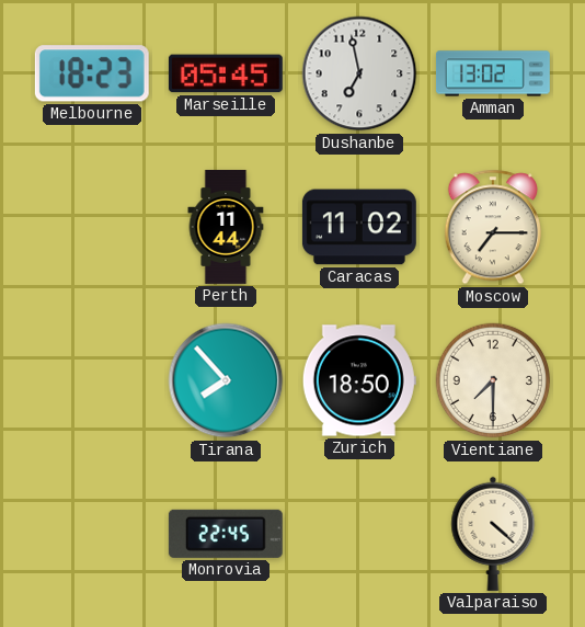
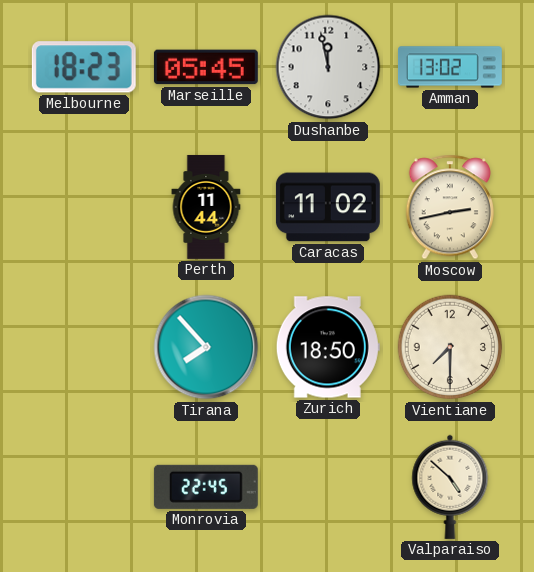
Dushanbe: 6:58 -> 11:58
Moscow: 7:15 -> 2:43
Valparaiso: 4:22 -> 4:52
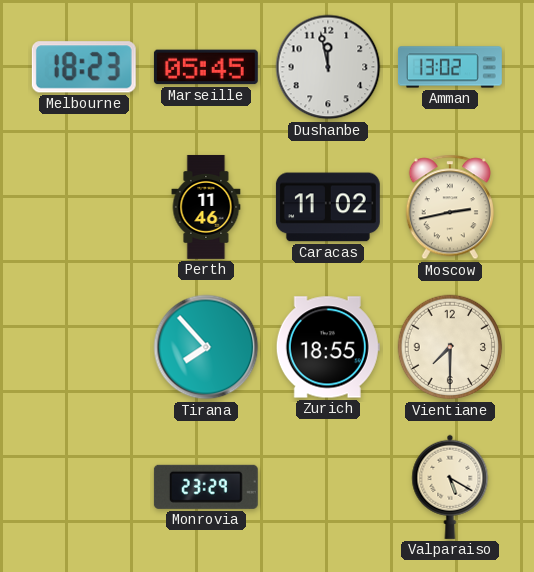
Perth: 11:44 -> 11:46
Zurich: 18:50 -> 18:55
Monrovia: 22:45 -> 23:29
Valparaiso: 4:52 -> 5:20
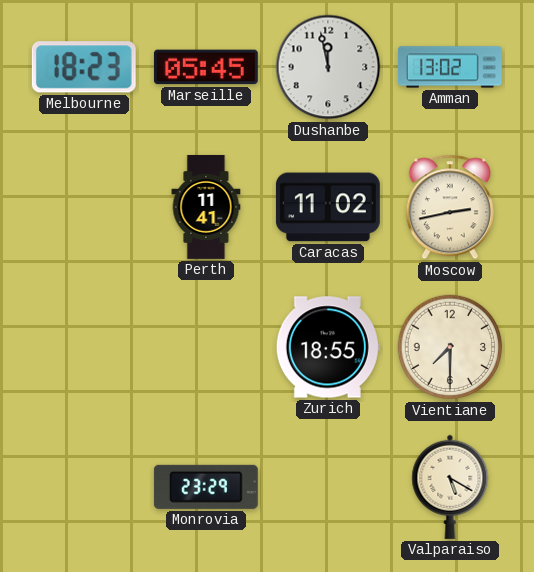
Perth: 11:46 -> 11:41
Tirana: 7:53 -> none
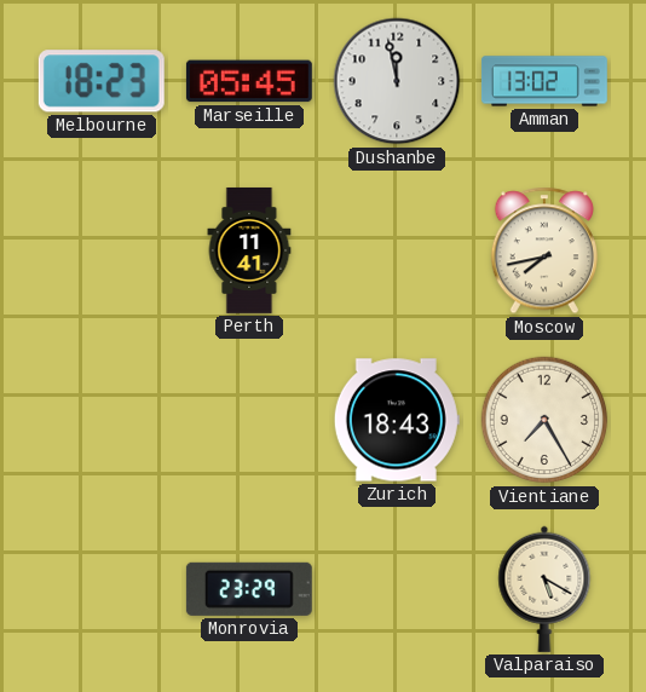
Caracas: 11:02 -> none
Moscow: 2:43 -> 7:43
Zurich: 18:55 -> 18:43
Vientiane: 7:30 -> 7:25
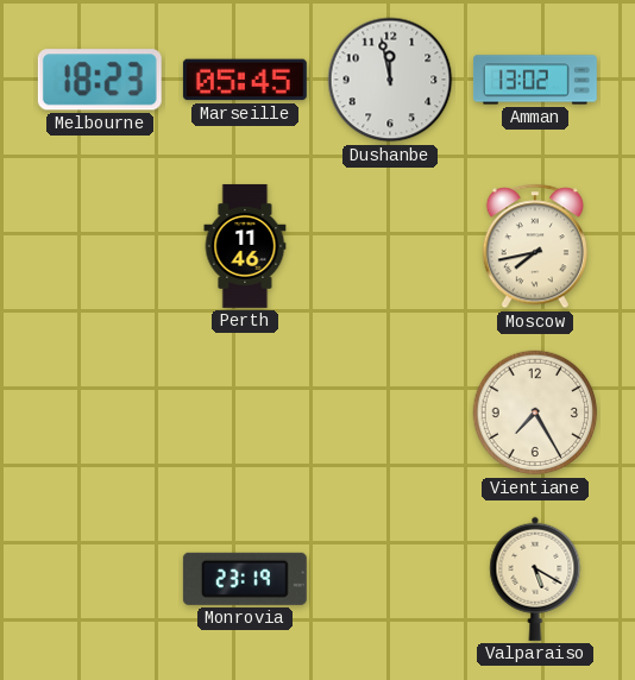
Perth: 11:41 -> 11:46
Zurich: 18:43 -> none
Monrovia: 23:29 -> 23:19
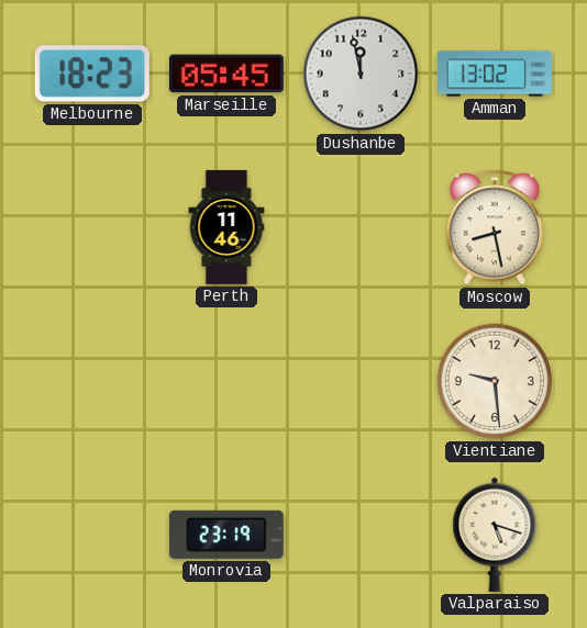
Moscow: 7:43 -> 8:28
Vientiane: 7:25 -> 9:29
Valparaiso: 5:20 -> 5:18
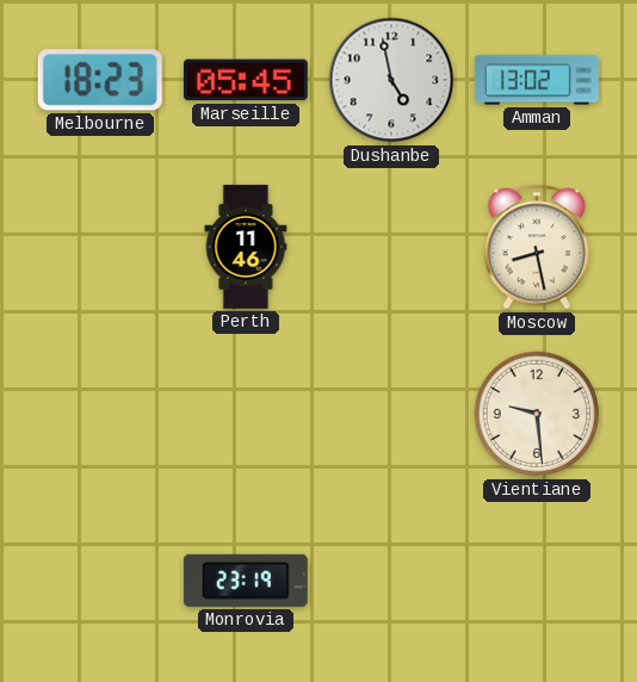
Dushanbe: 11:58 -> 4:58
Valparaiso: 5:18 -> none
